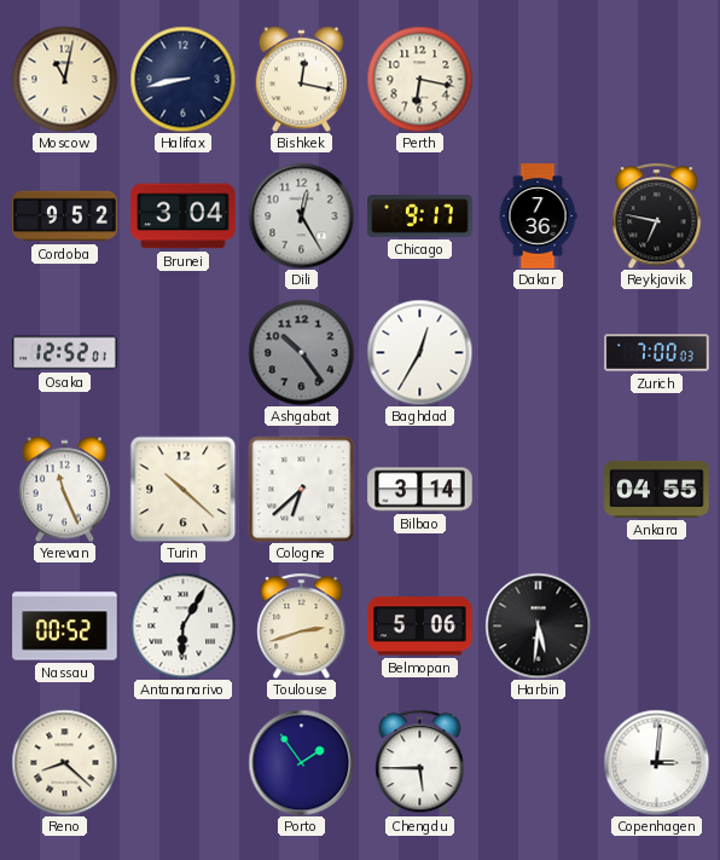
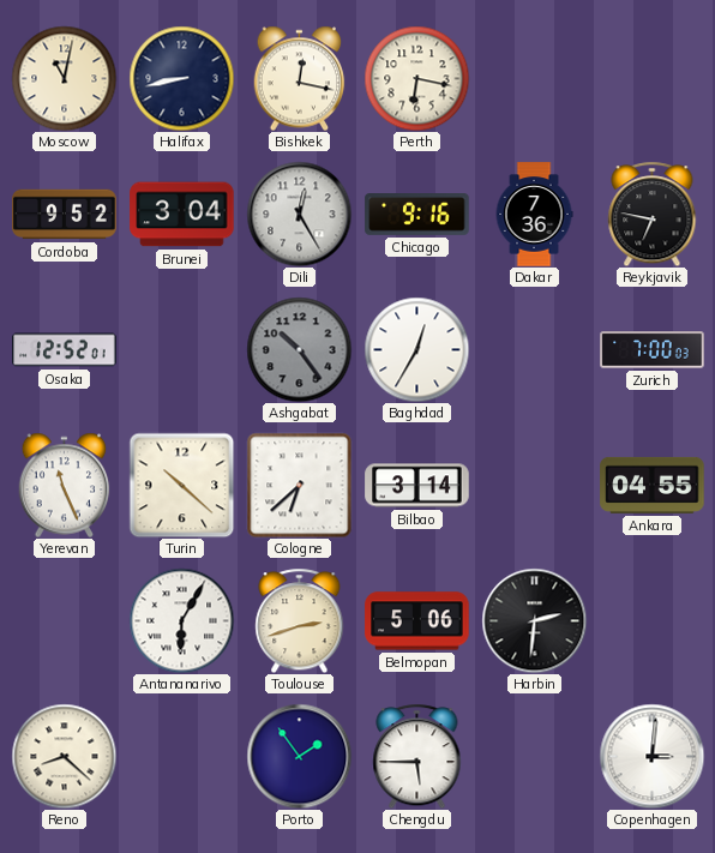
Chicago: 9:17 -> 9:16
Nassau: 00:52 -> none
Harbin: 5:31 -> 2:31
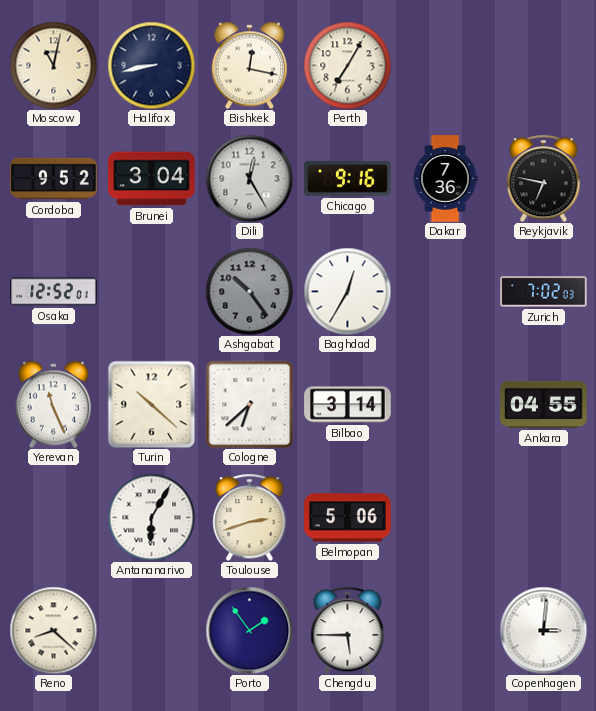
Perth: 6:17 -> 7:05
Zurich: 7:00 -> 7:02
Harbin: 2:31 -> none
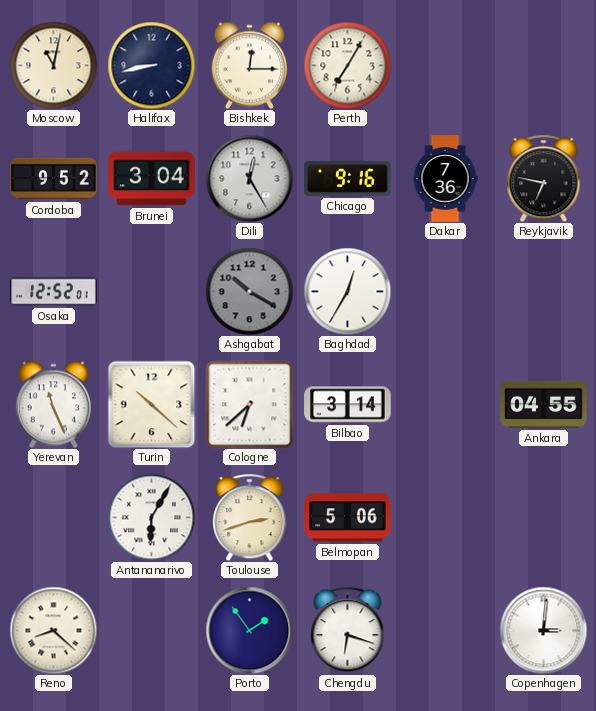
Bishkek: 12:17 -> 12:15
Ashgabat: 10:24 -> 10:20
Zurich: 7:02 -> none
Chengdu: 5:45 -> 6:18
